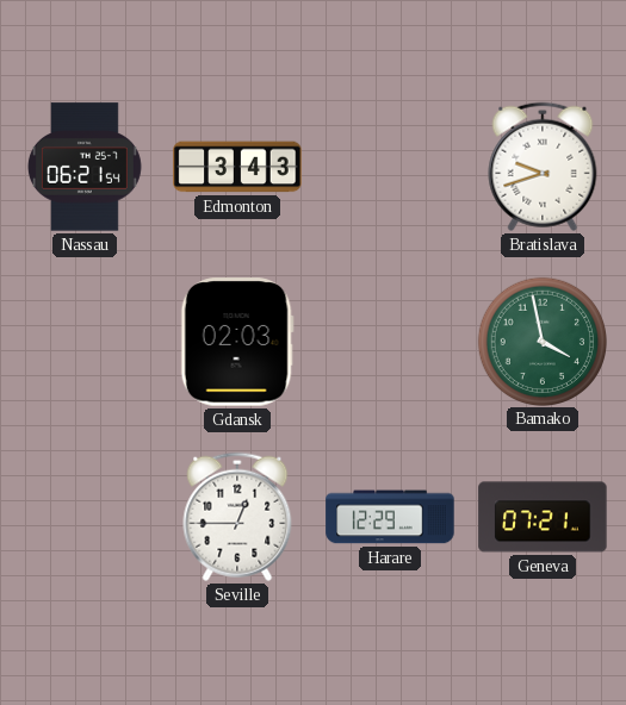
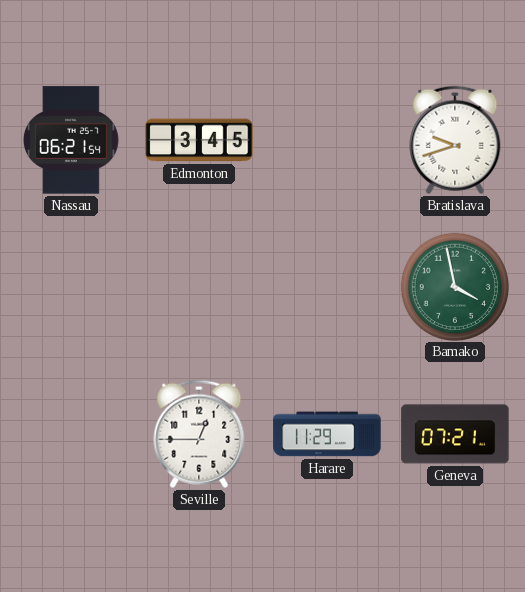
Edmonton: 3:43 -> 3:45
Gdansk: 02:03 -> none
Harare: 12:29 -> 11:29
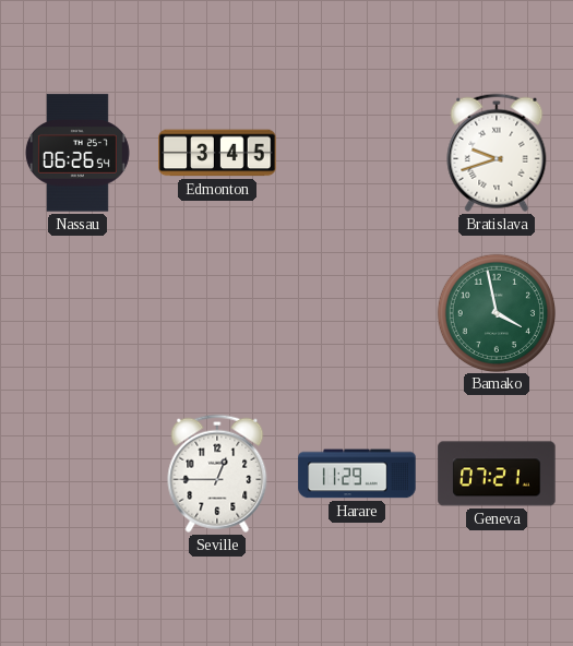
Nassau: 06:21 -> 06:26
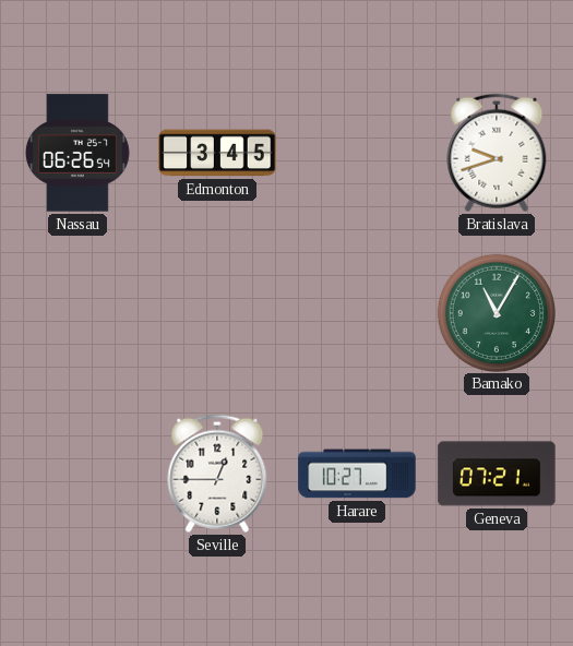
Bamako: 3:58 -> 11:05
Harare: 11:29 -> 10:27
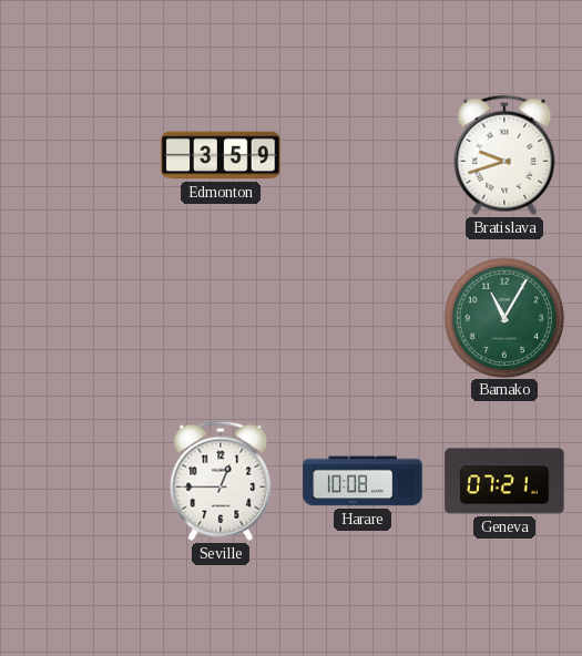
Nassau: 06:26 -> none
Edmonton: 3:45 -> 3:59
Harare: 10:27 -> 10:08
